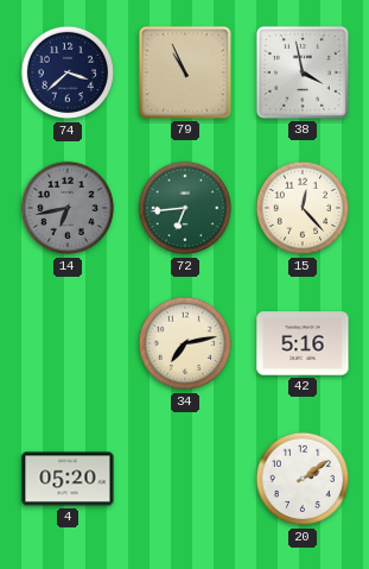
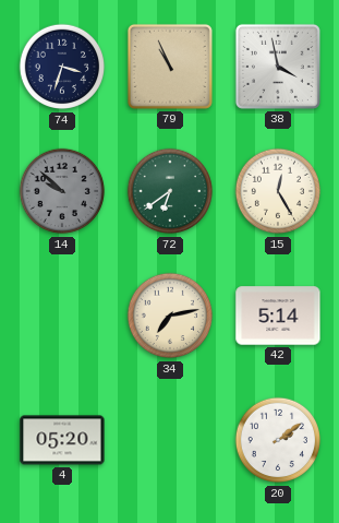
74: 3:38 -> 3:33
14: 6:43 -> 9:52
72: 6:44 -> 6:39
15: 12:23 -> 12:25
42: 5:16 -> 5:14
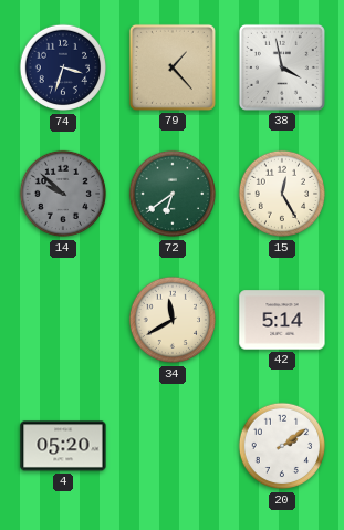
79: 10:56 -> 1:23
34: 7:13 -> 11:40
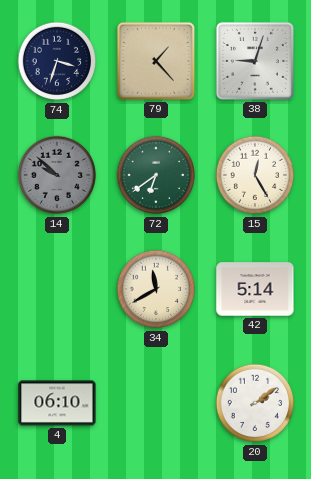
38: 3:58 -> 9:03
4: 05:20 -> 06:10
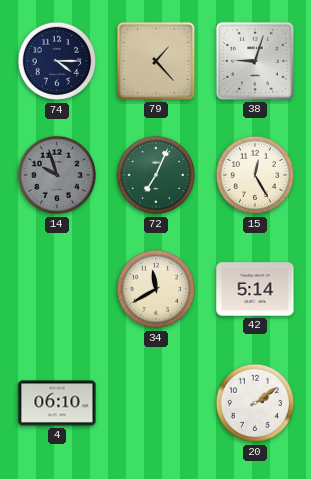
74: 3:33 -> 4:15
14: 9:52 -> 9:57
72: 6:39 -> 7:04
